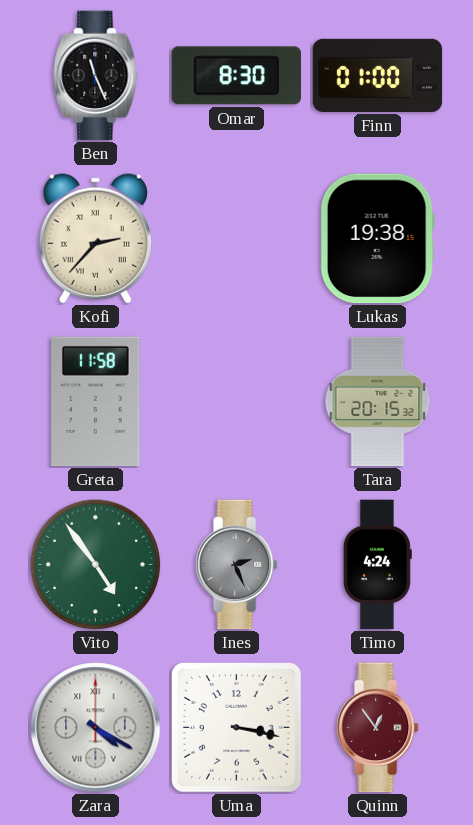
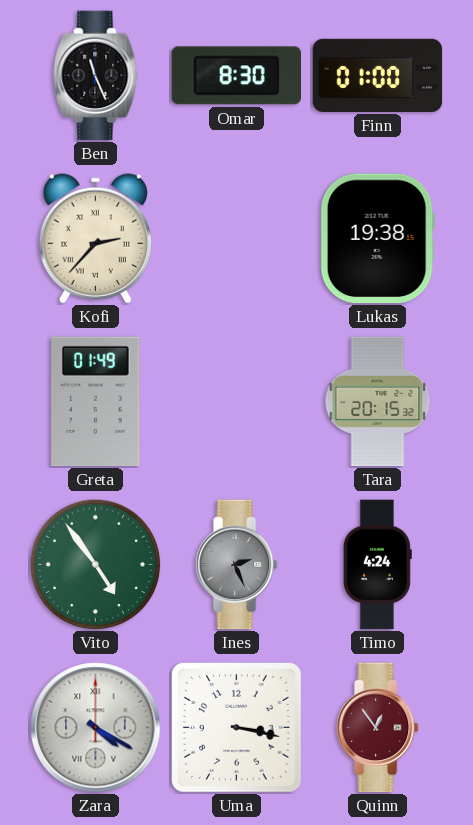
Greta: 11:58 -> 01:49
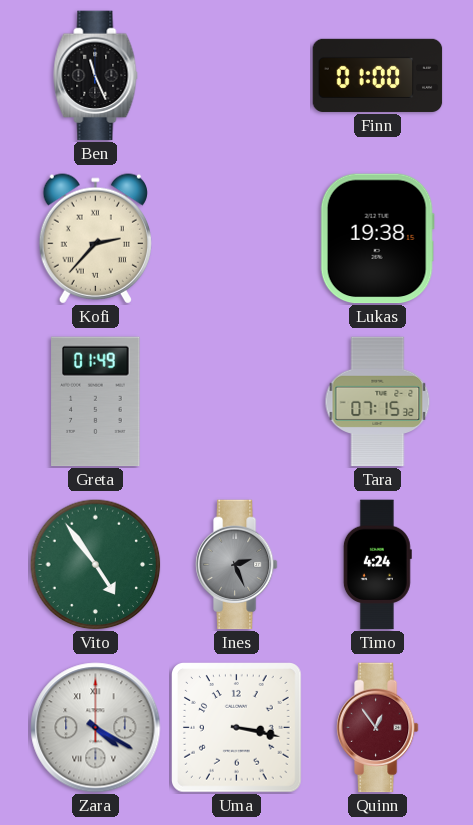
Omar: 8:30 -> none
Tara: 20:15 -> 07:15
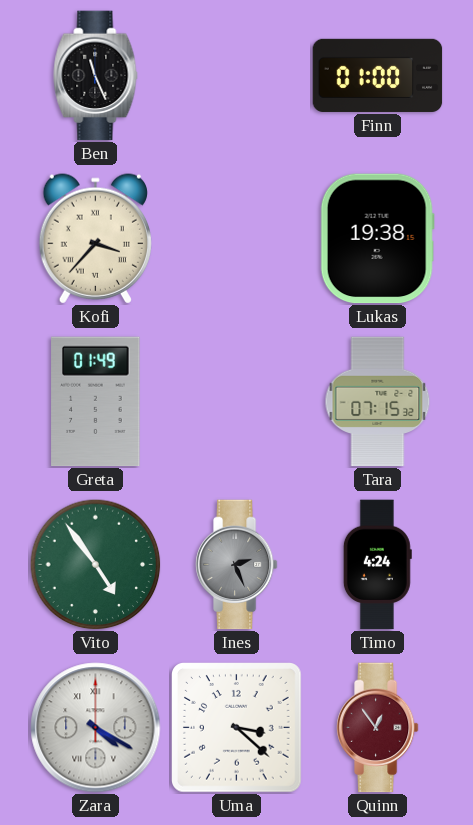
Kofi: 2:37 -> 3:37
Uma: 3:17 -> 3:22
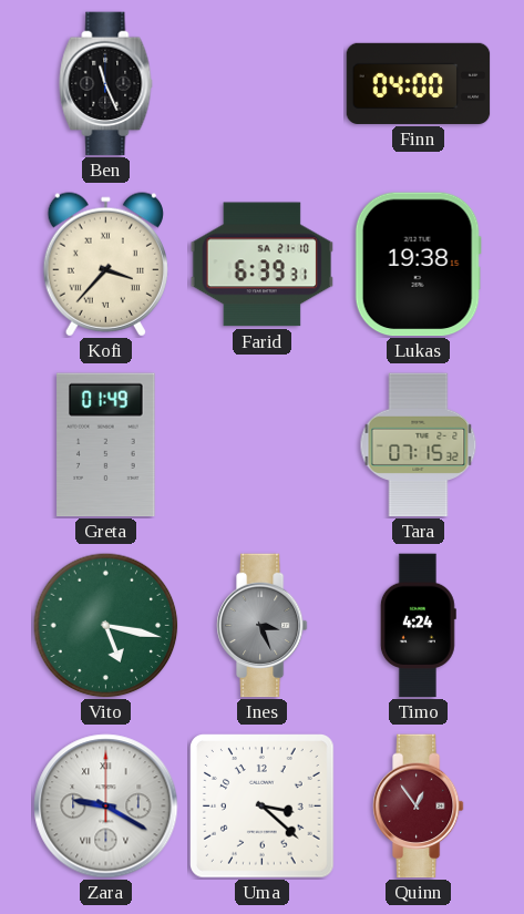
Finn: 01:00 -> 04:00
Farid: none -> 6:39
Vito: 4:54 -> 5:17
Ines: 2:26 -> 3:26
Zara: 4:20 -> 9:20
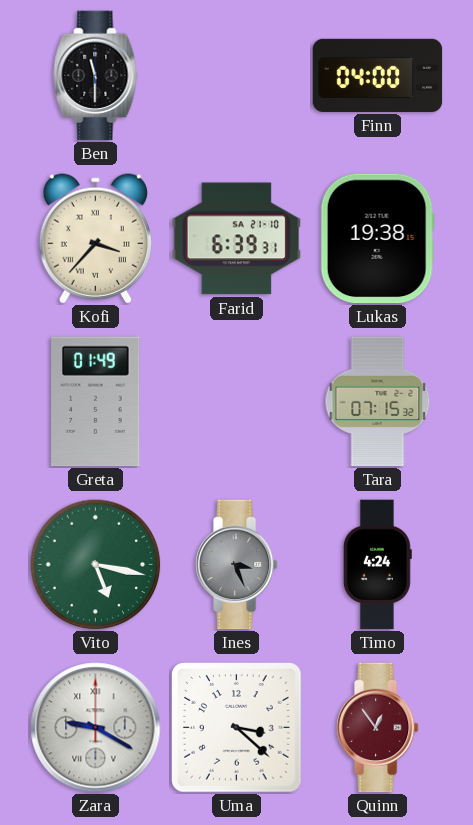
Ben: 11:26 -> 11:30
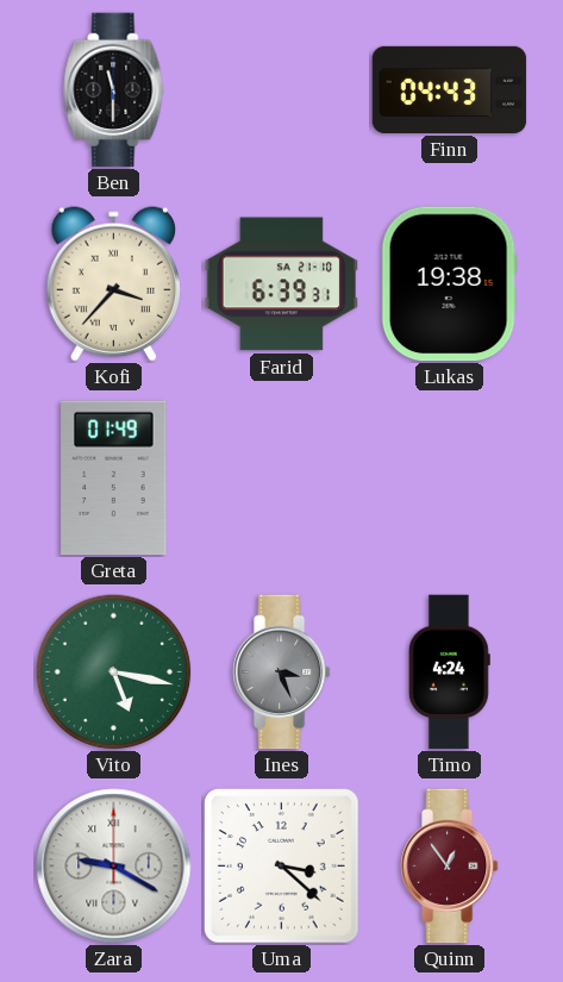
Finn: 04:00 -> 04:43
Tara: 07:15 -> none
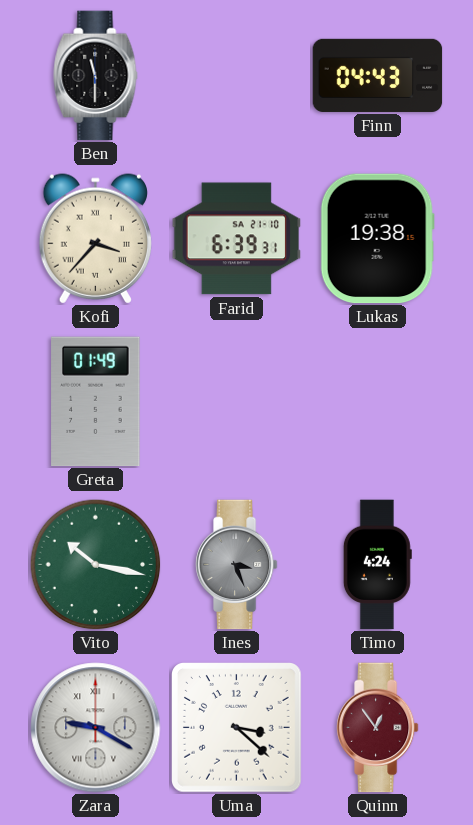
Vito: 5:17 -> 10:17
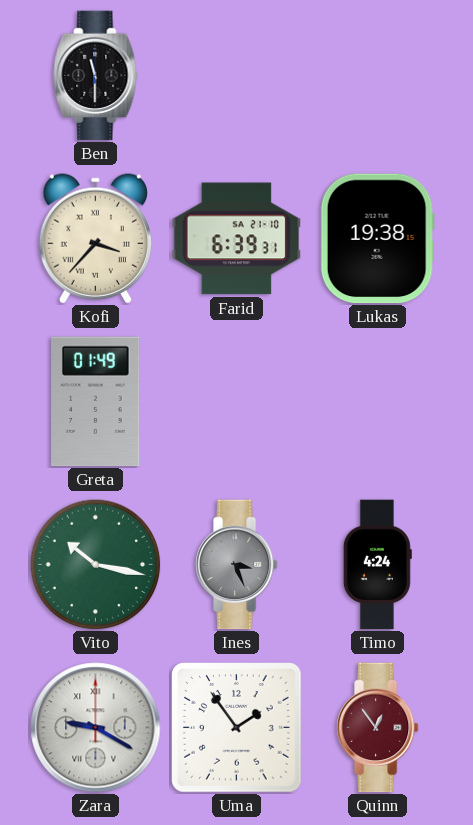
Finn: 04:43 -> none
Uma: 3:22 -> 1:54
